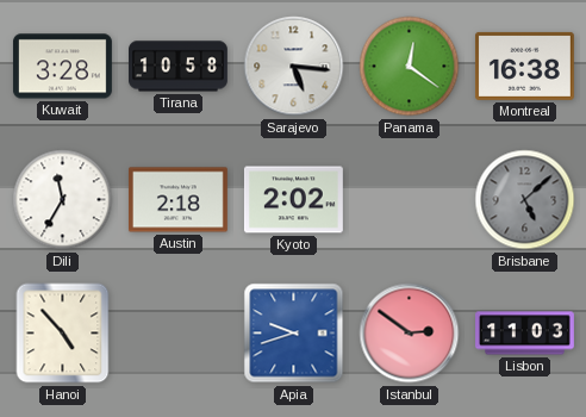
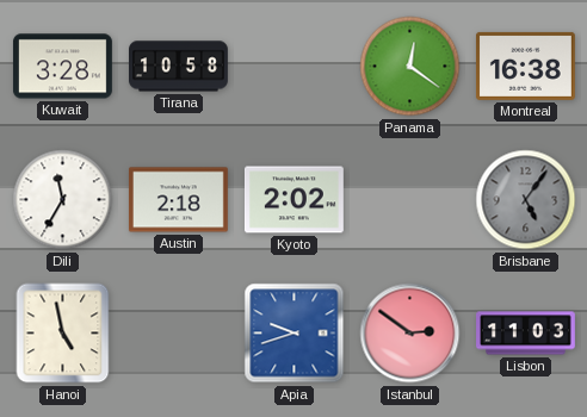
Sarajevo: 5:16 -> none
Brisbane: 5:08 -> 5:06
Hanoi: 4:53 -> 4:58
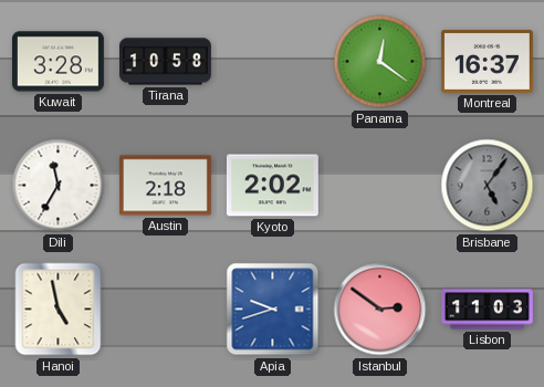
Montreal: 16:38 -> 16:37
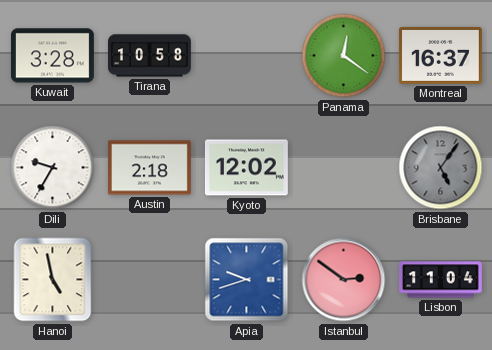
Dili: 11:35 -> 9:35
Kyoto: 2:02 -> 12:02
Lisbon: 11:03 -> 11:04
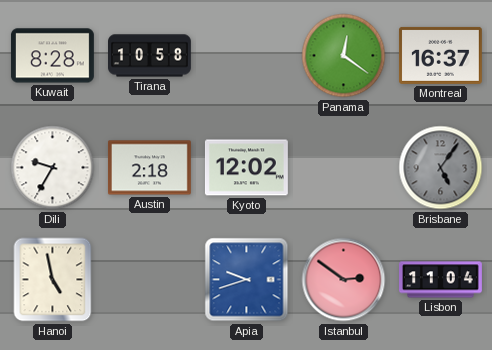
Kuwait: 3:28 -> 8:28
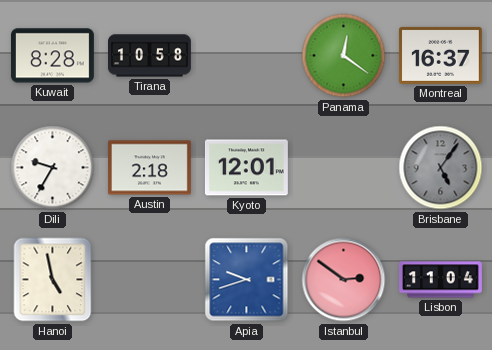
Kyoto: 12:02 -> 12:01
